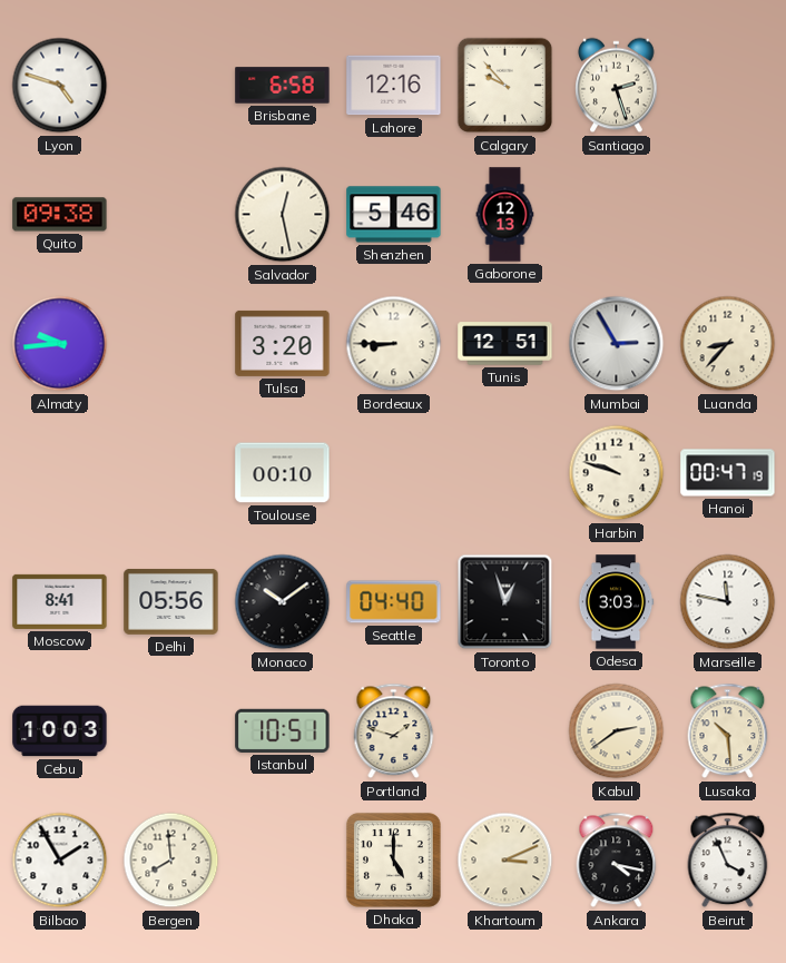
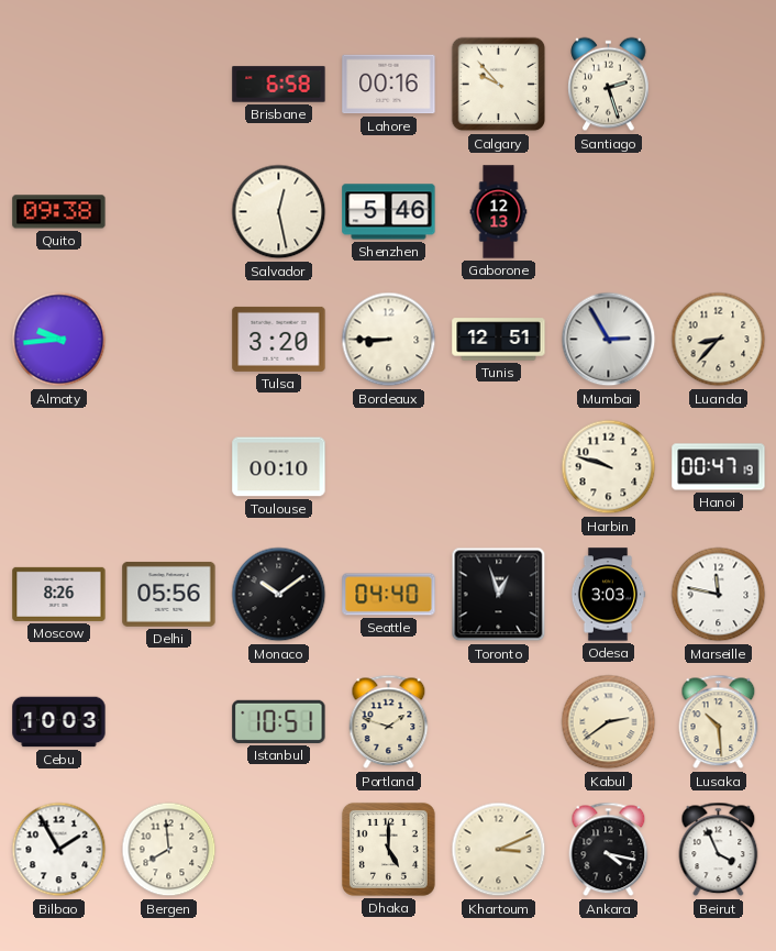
Lyon: 4:48 -> none
Lahore: 12:16 -> 00:16
Moscow: 8:41 -> 8:26
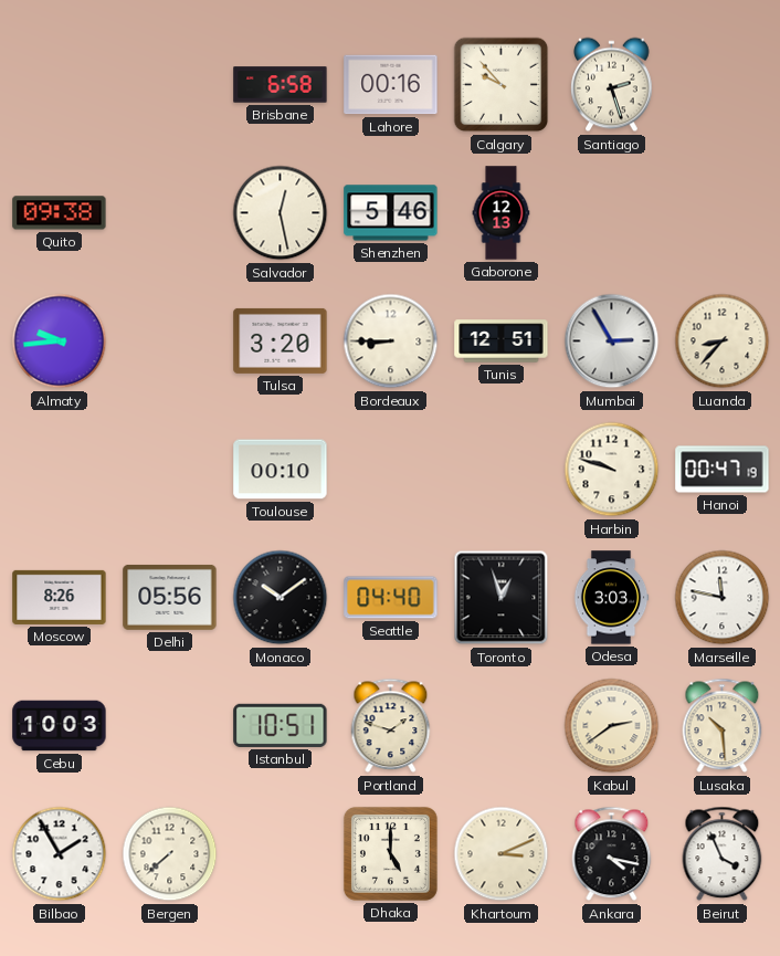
Bergen: 7:59 -> 7:38
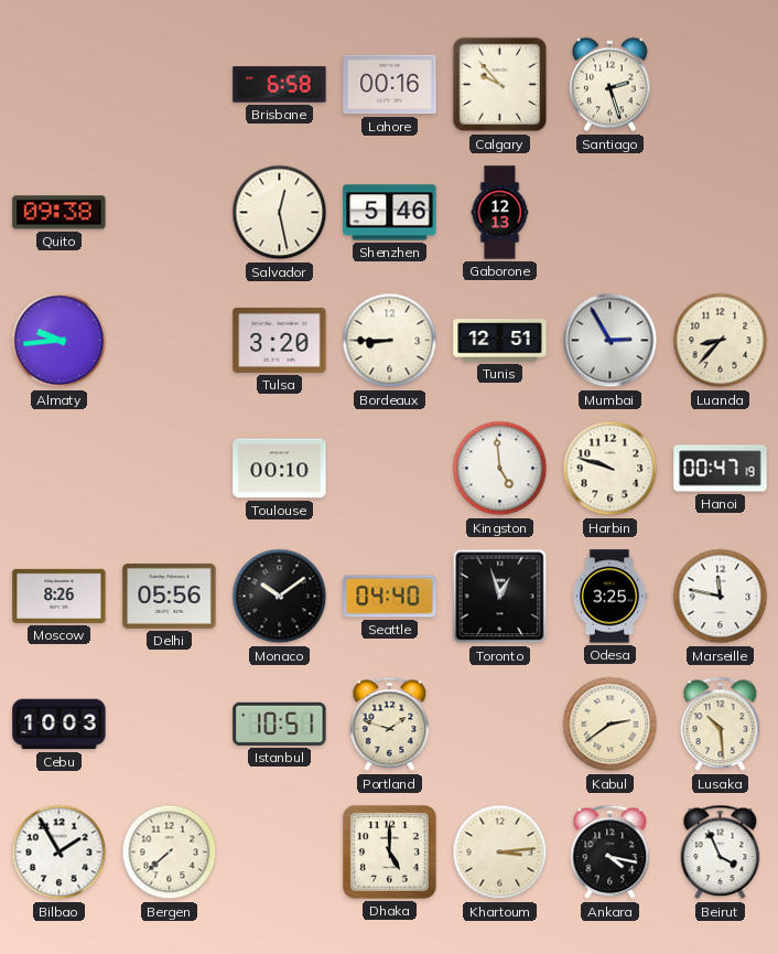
Kingston: none -> 4:59
Odesa: 3:03 -> 3:25
Khartoum: 3:11 -> 3:14
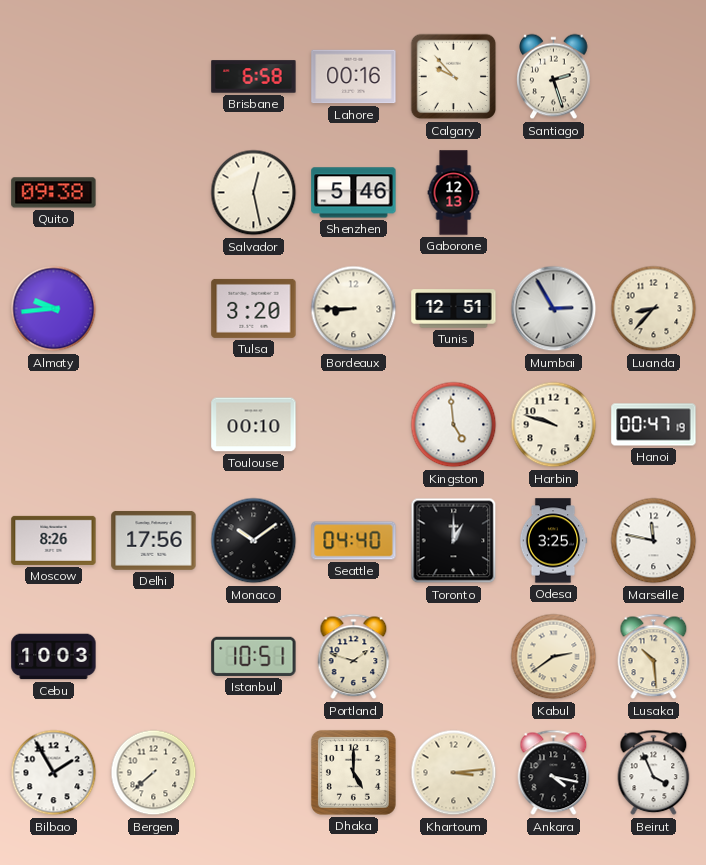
Delhi: 05:56 -> 17:56
Toronto: 12:57 -> 1:00
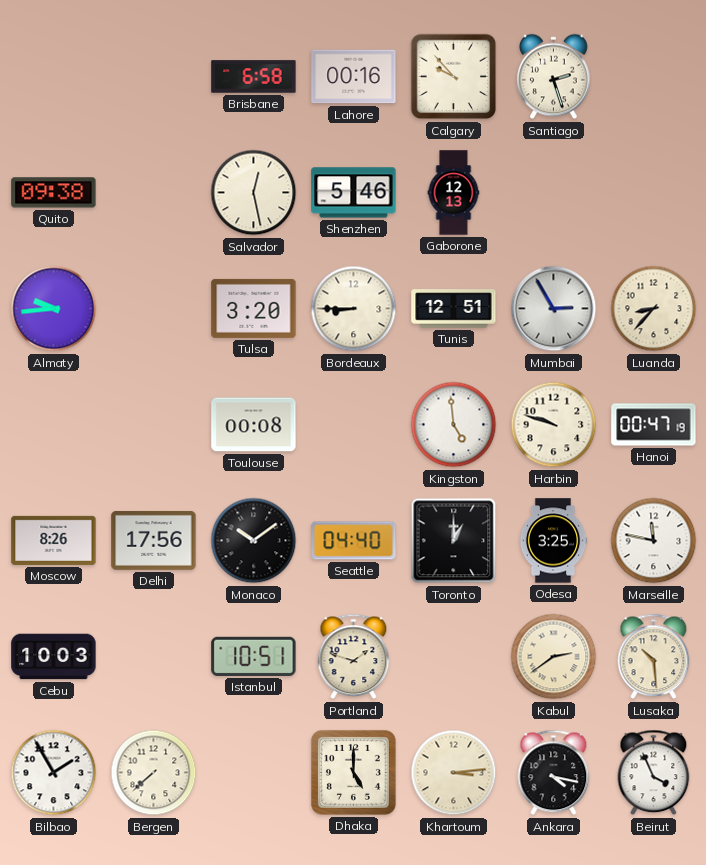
Toulouse: 00:10 -> 00:08
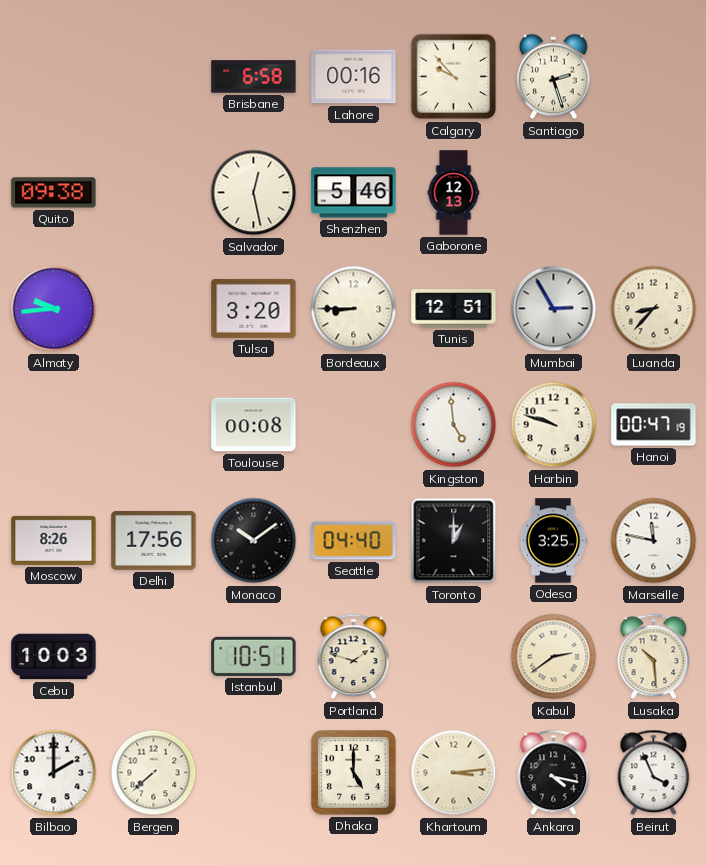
Bilbao: 1:55 -> 2:00
